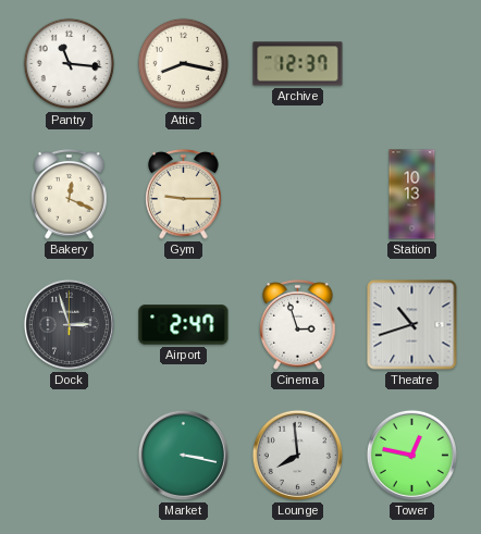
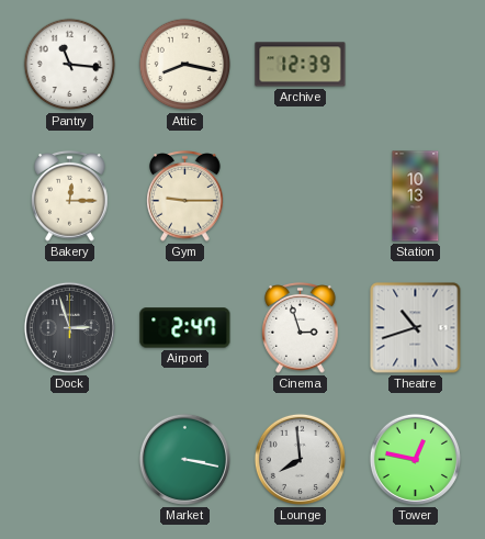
Archive: 12:37 -> 12:39
Bakery: 12:19 -> 12:15
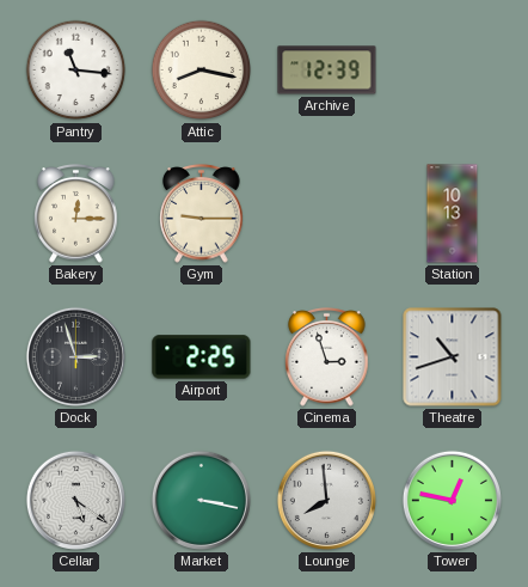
Airport: 2:47 -> 2:25
Cellar: none -> 5:21
